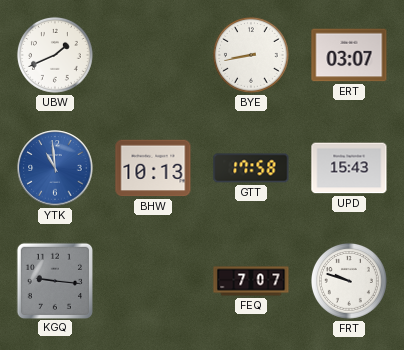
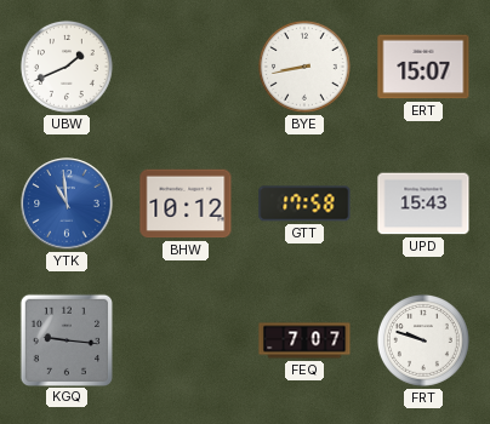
ERT: 03:07 -> 15:07
BHW: 10:13 -> 10:12
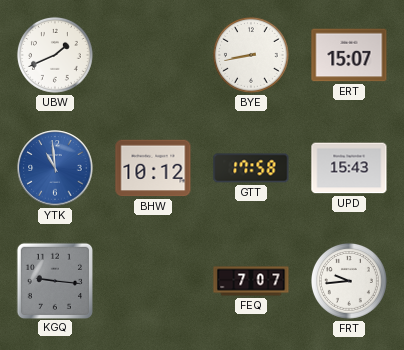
FRT: 9:48 -> 9:44
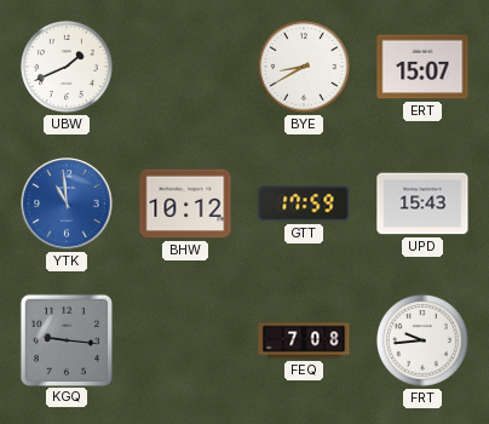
BYE: 8:43 -> 8:40
GTT: 17:58 -> 17:59
FEQ: 7:07 -> 7:08
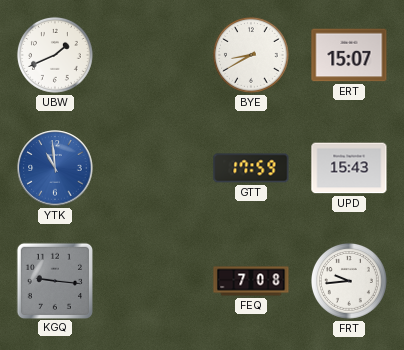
BHW: 10:12 -> none
